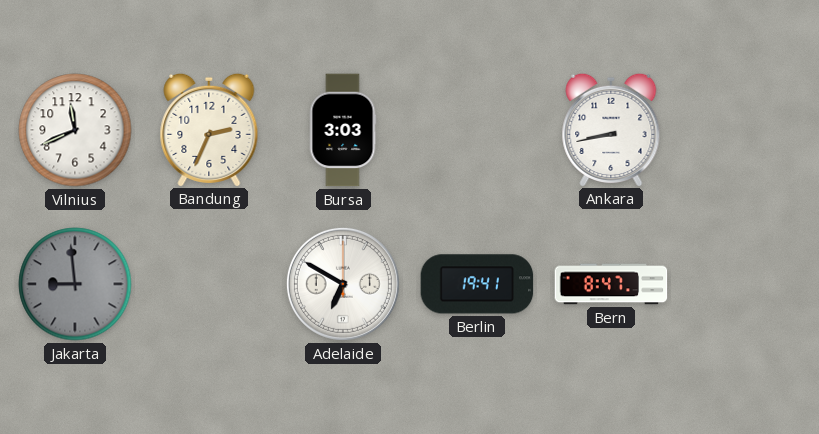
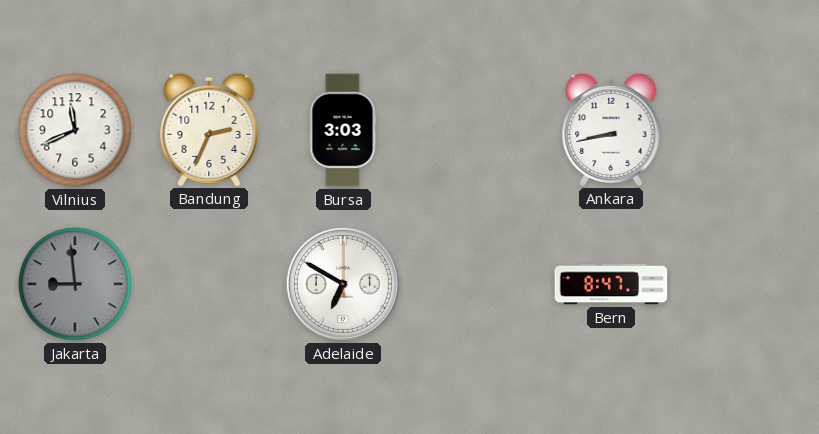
Berlin: 19:41 -> none
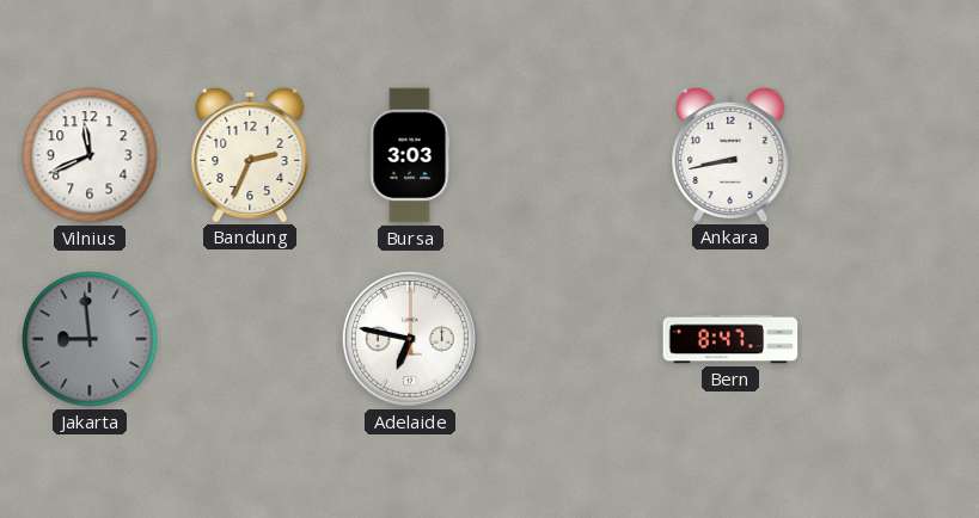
Adelaide: 6:50 -> 6:47
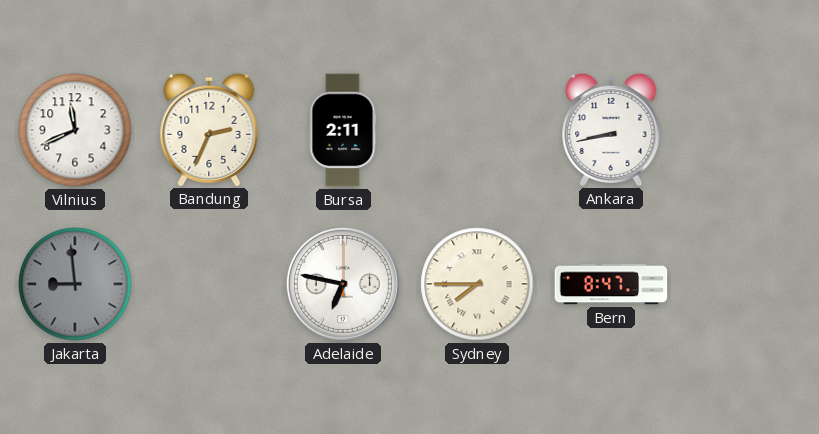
Bursa: 3:03 -> 2:11
Sydney: none -> 7:45
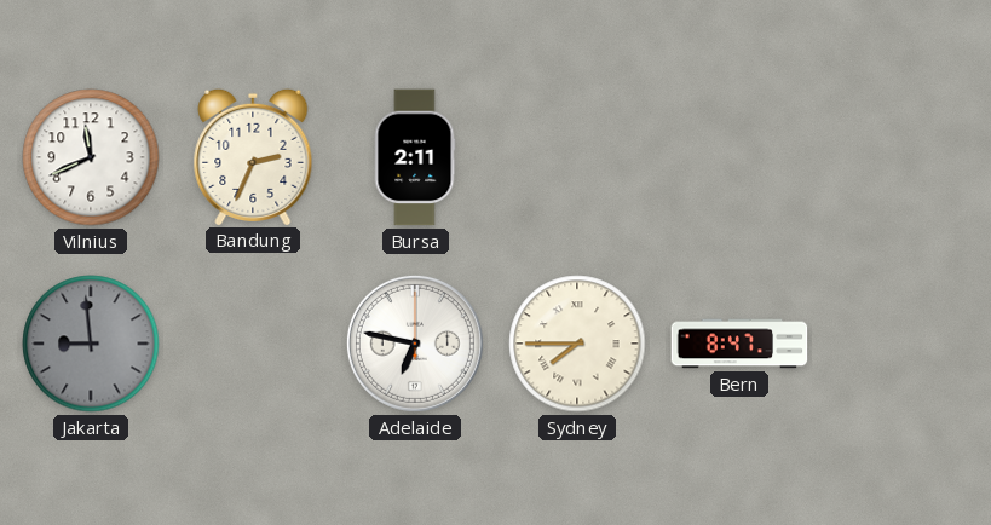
Ankara: 8:43 -> none
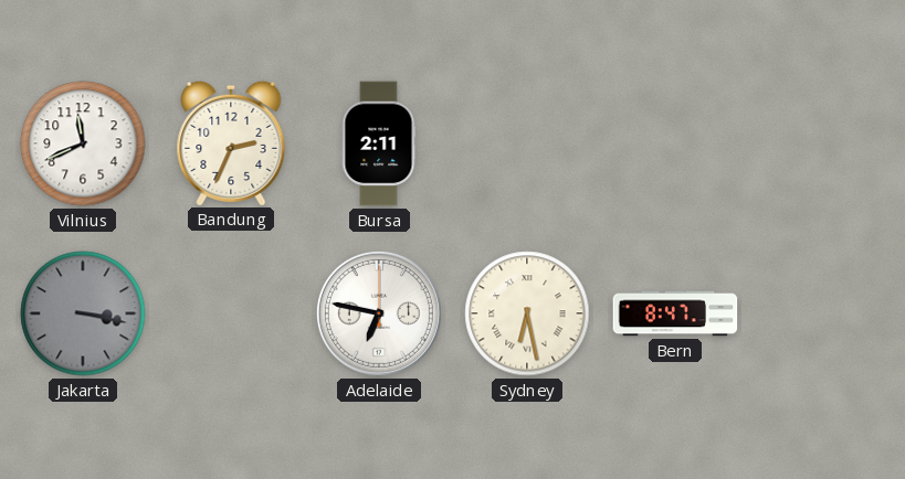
Jakarta: 8:59 -> 3:17
Sydney: 7:45 -> 6:28
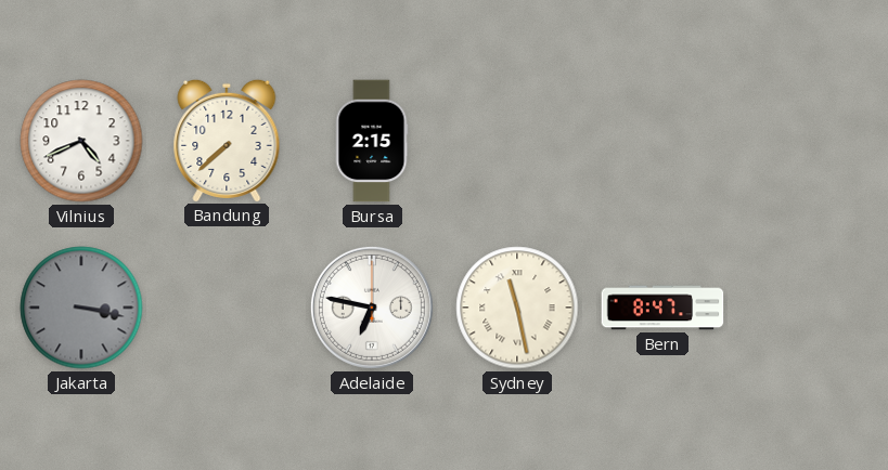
Vilnius: 11:41 -> 4:41
Bandung: 2:34 -> 7:38
Bursa: 2:11 -> 2:15
Sydney: 6:28 -> 11:28
